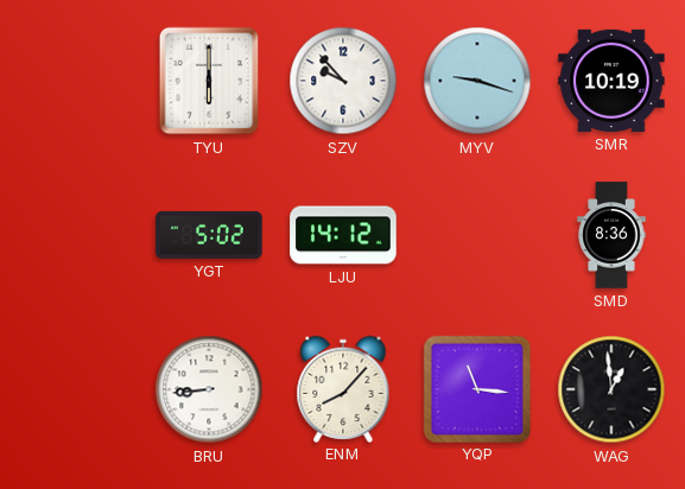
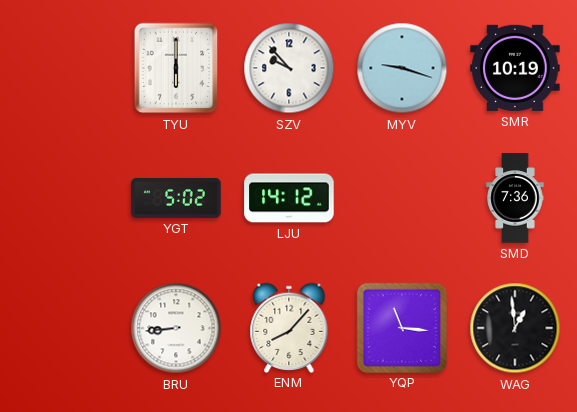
SMD: 8:36 -> 7:36
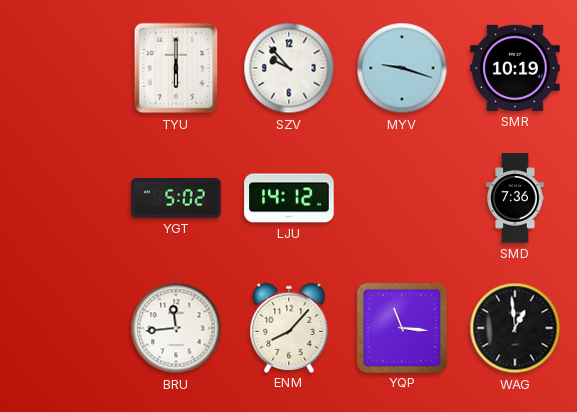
BRU: 8:44 -> 11:44
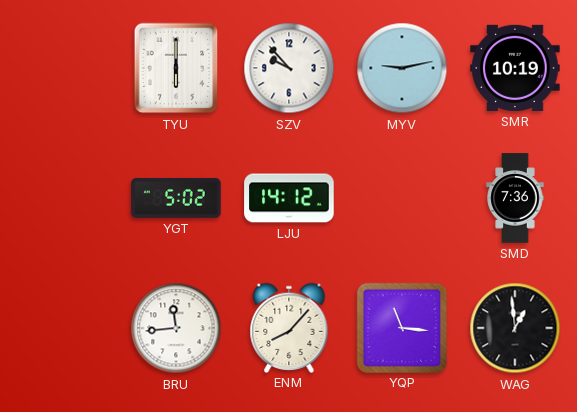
MYV: 9:18 -> 9:13
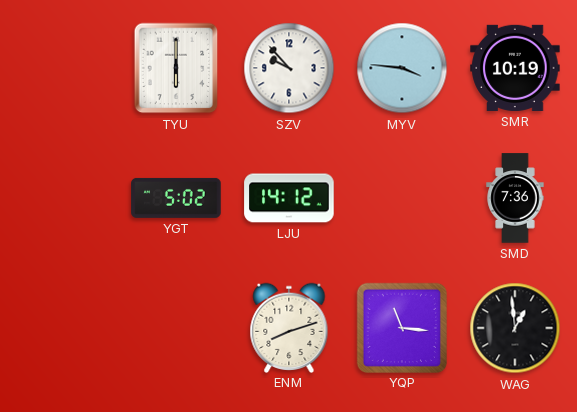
MYV: 9:13 -> 3:46
BRU: 11:44 -> none
ENM: 8:07 -> 8:12
